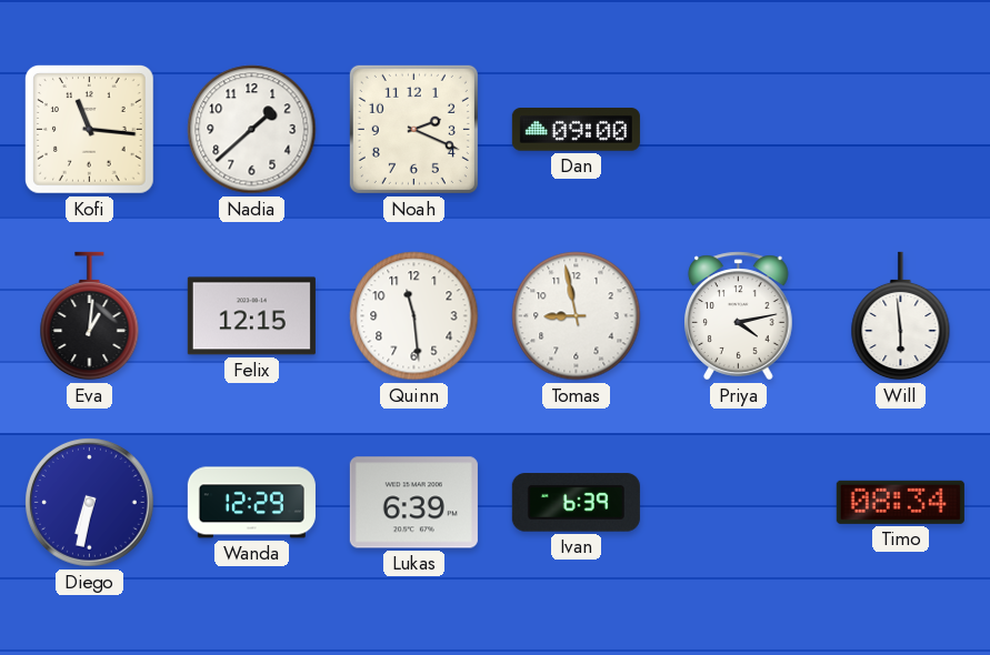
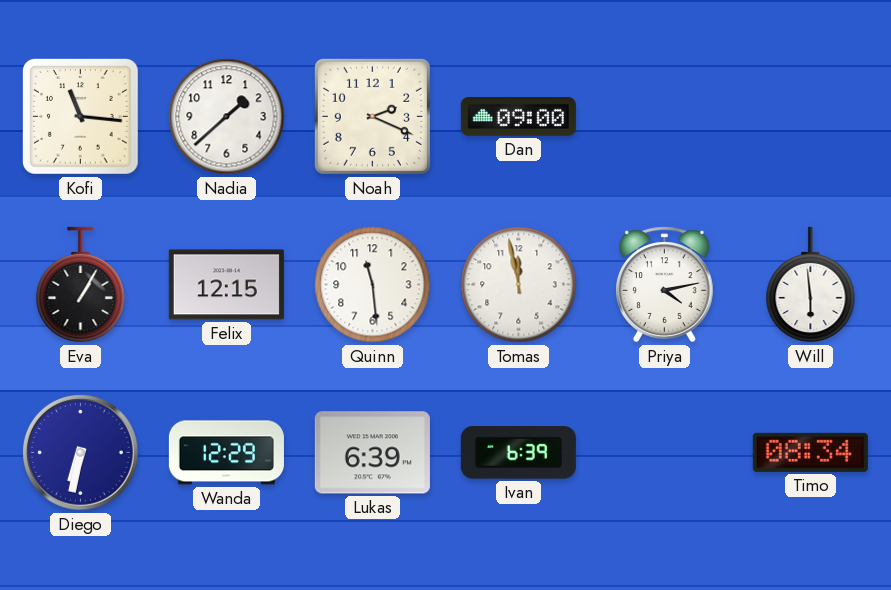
Eva: 1:01 -> 1:05
Tomas: 8:58 -> 11:58
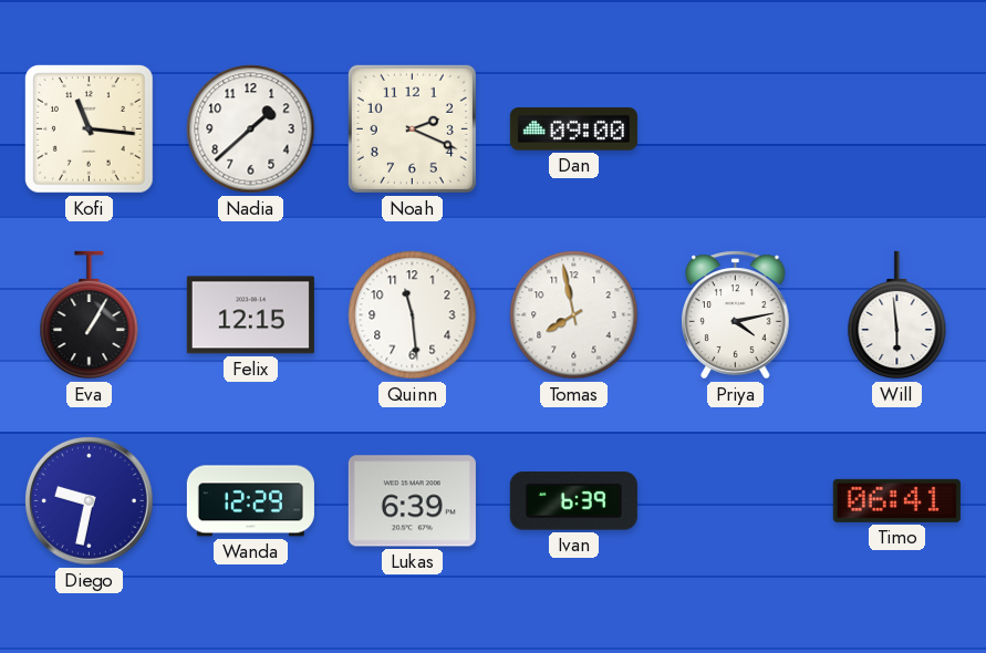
Tomas: 11:58 -> 7:58
Diego: 6:32 -> 9:32
Timo: 08:34 -> 06:41
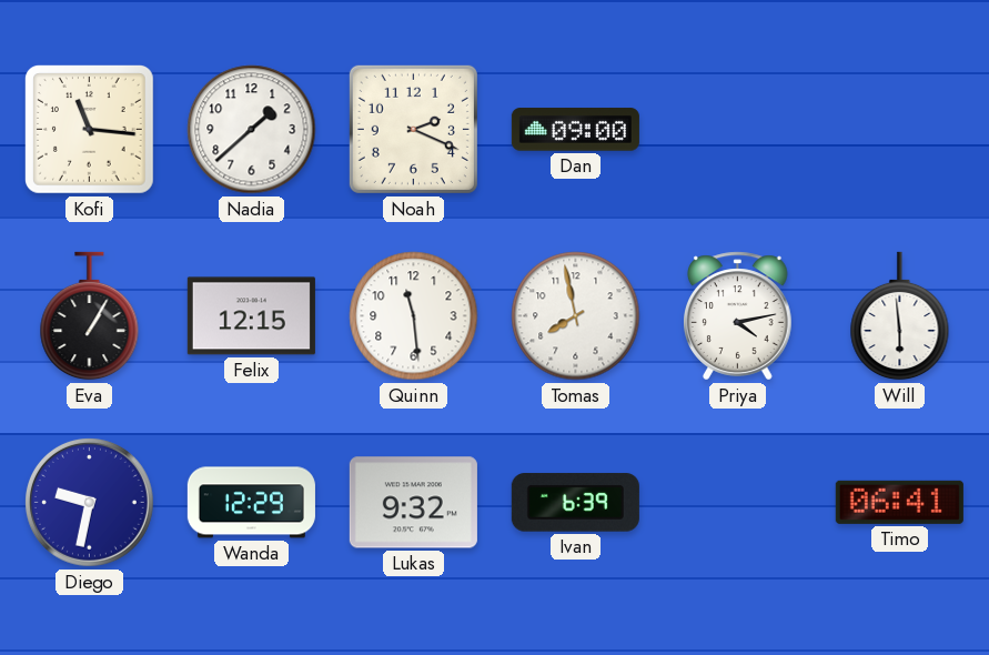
Lukas: 6:39 -> 9:32
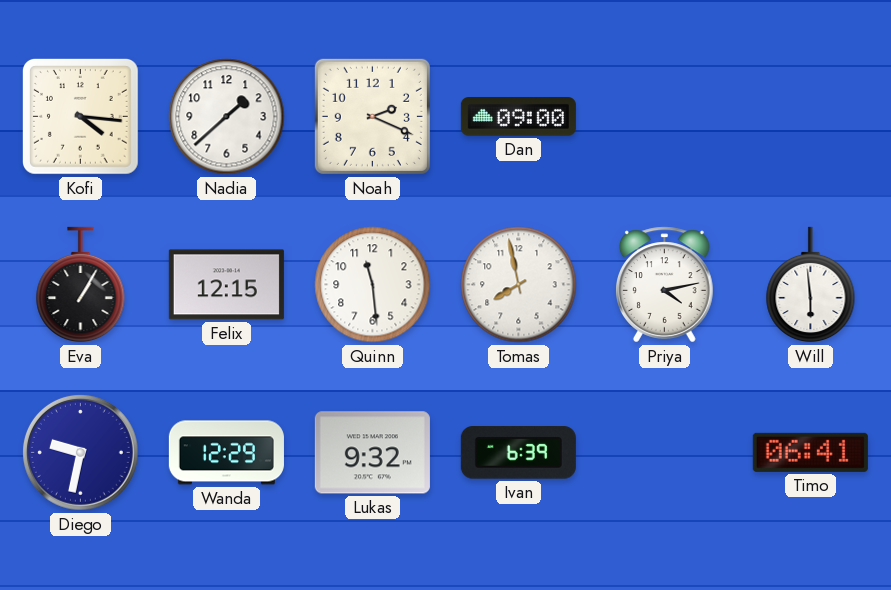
Kofi: 11:16 -> 4:16
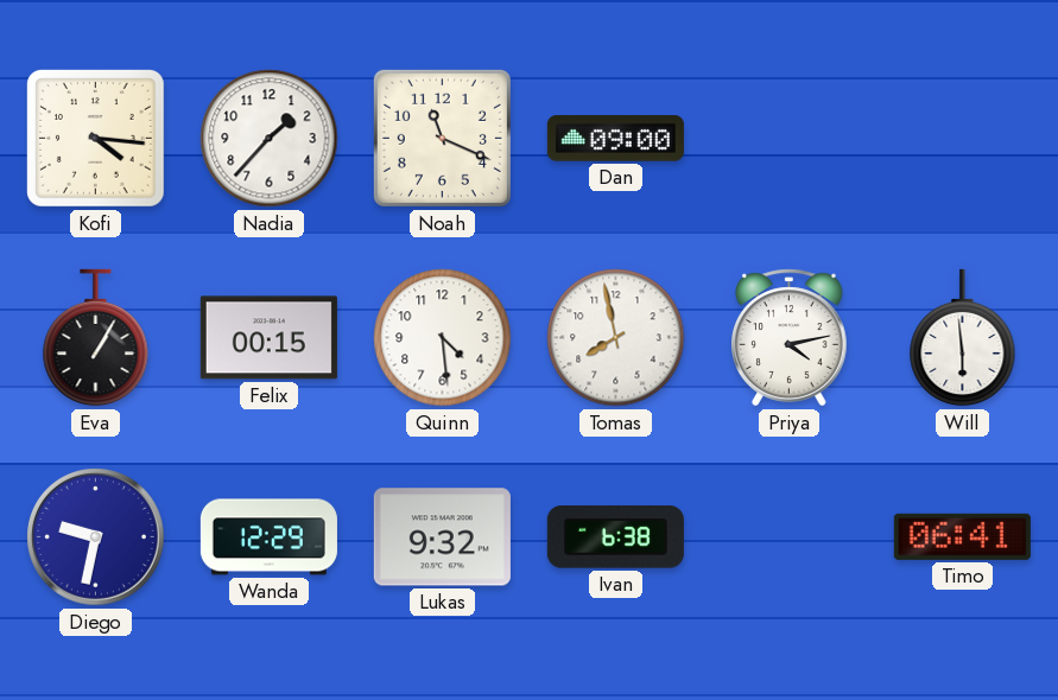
Nadia: 1:38 -> 1:37
Noah: 2:19 -> 11:19
Felix: 12:15 -> 00:15
Quinn: 11:29 -> 4:29
Ivan: 6:39 -> 6:38
